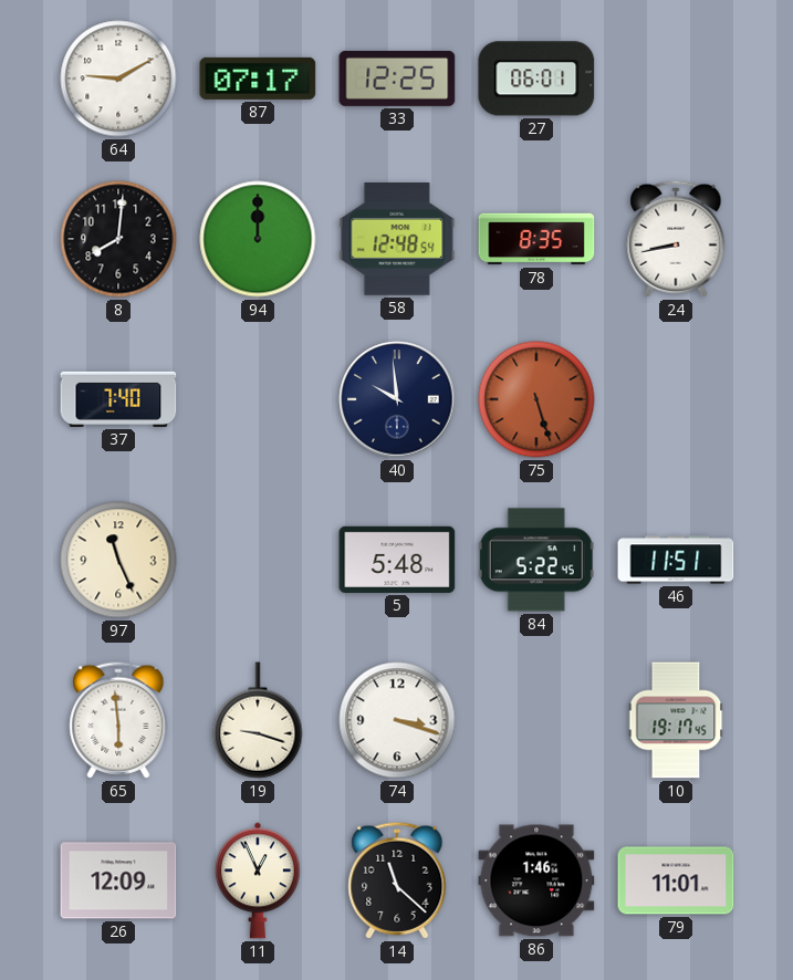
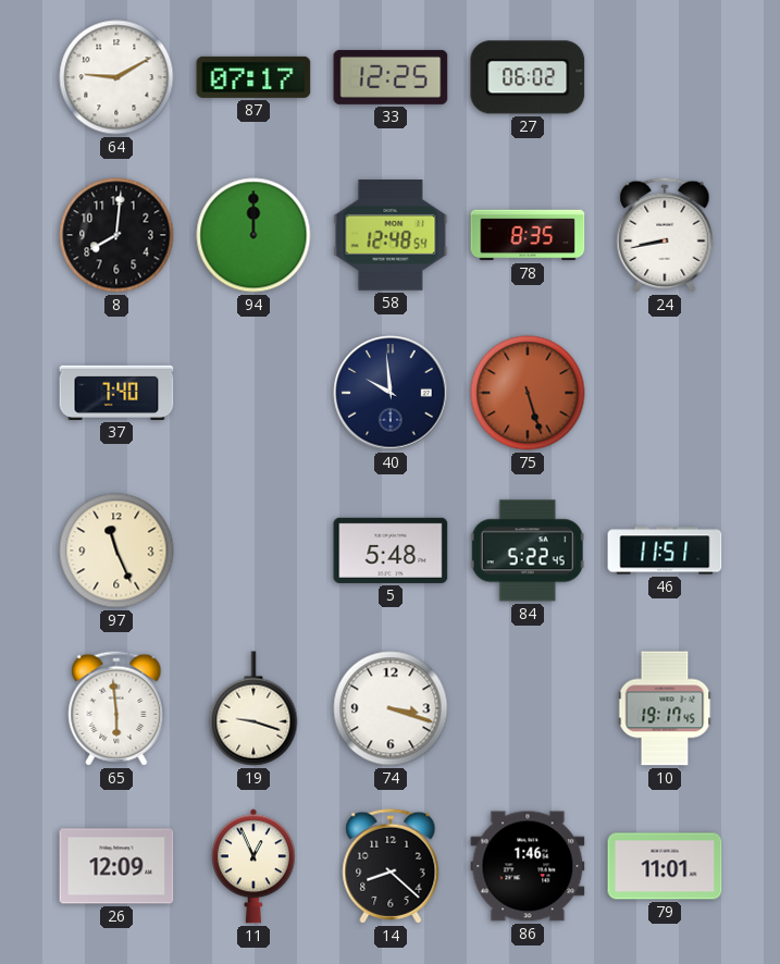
27: 06:01 -> 06:02
14: 11:22 -> 8:22
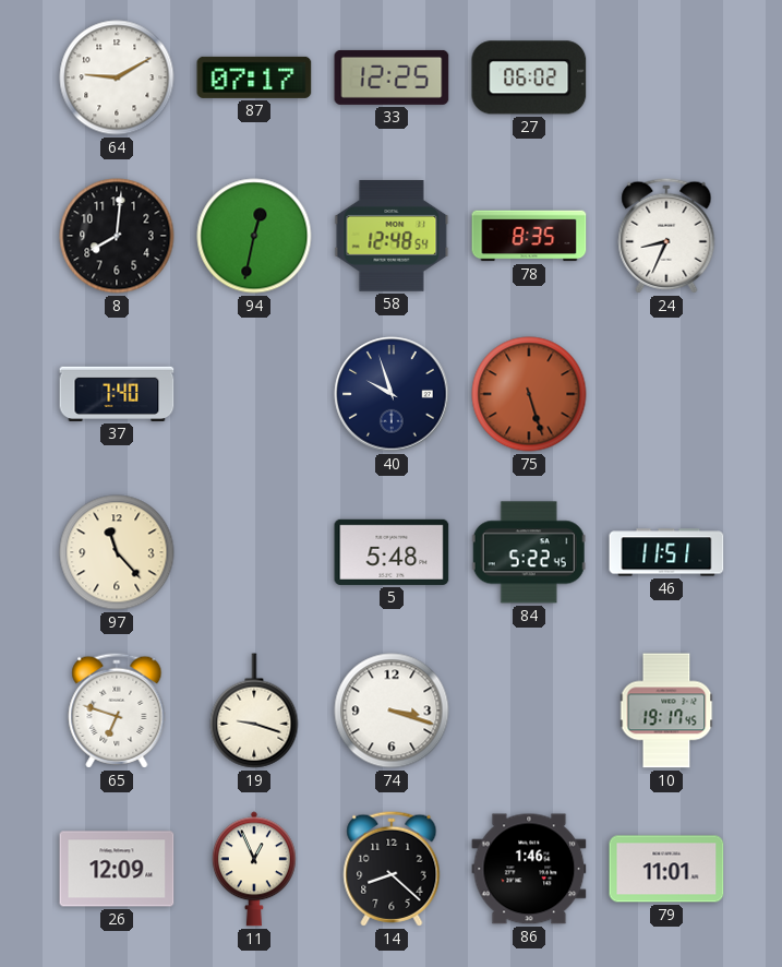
94: 12:00 -> 12:32
24: 8:43 -> 8:34
40: 9:59 -> 9:57
97: 11:26 -> 11:23
65: 5:59 -> 6:48
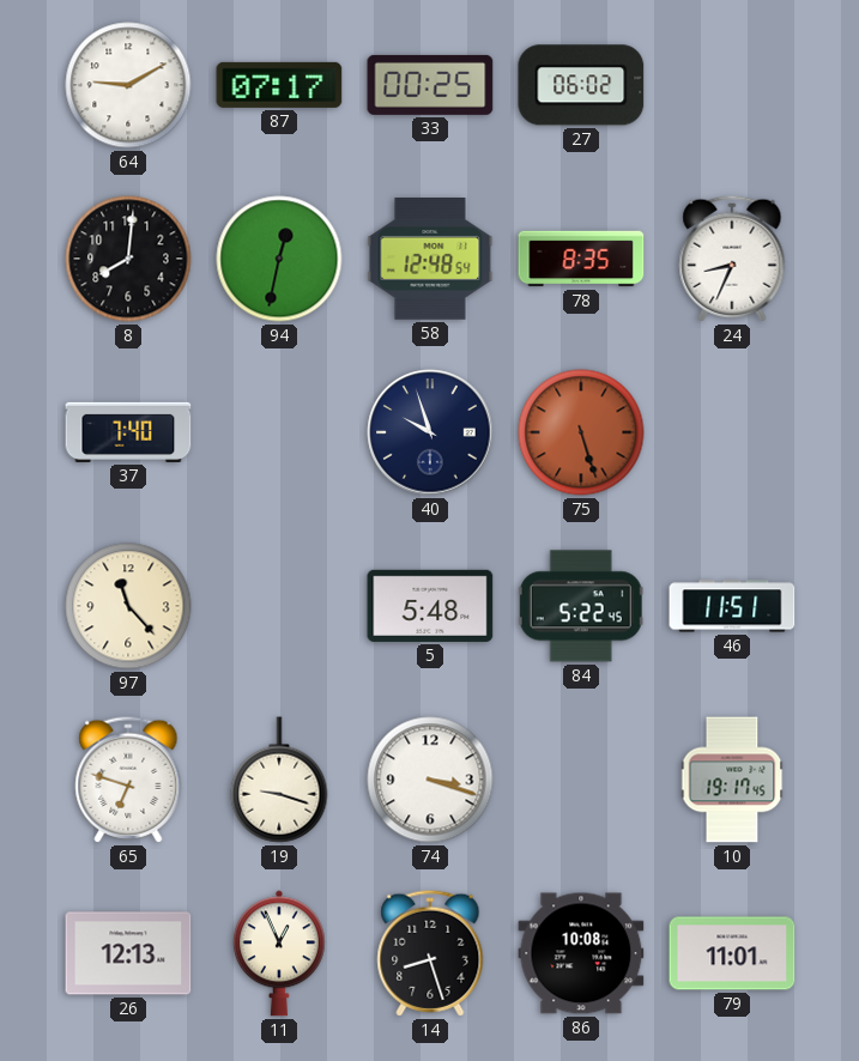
33: 12:25 -> 00:25
26: 12:09 -> 12:13
14: 8:22 -> 8:27
86: 1:46 -> 10:08
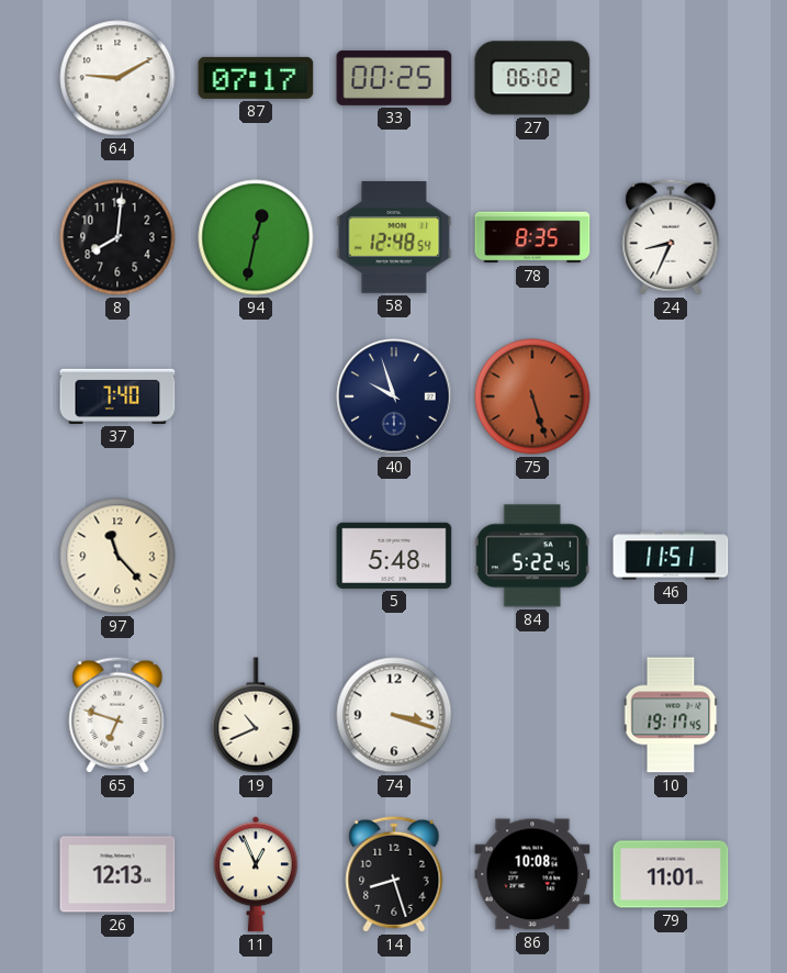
19: 9:18 -> 10:41
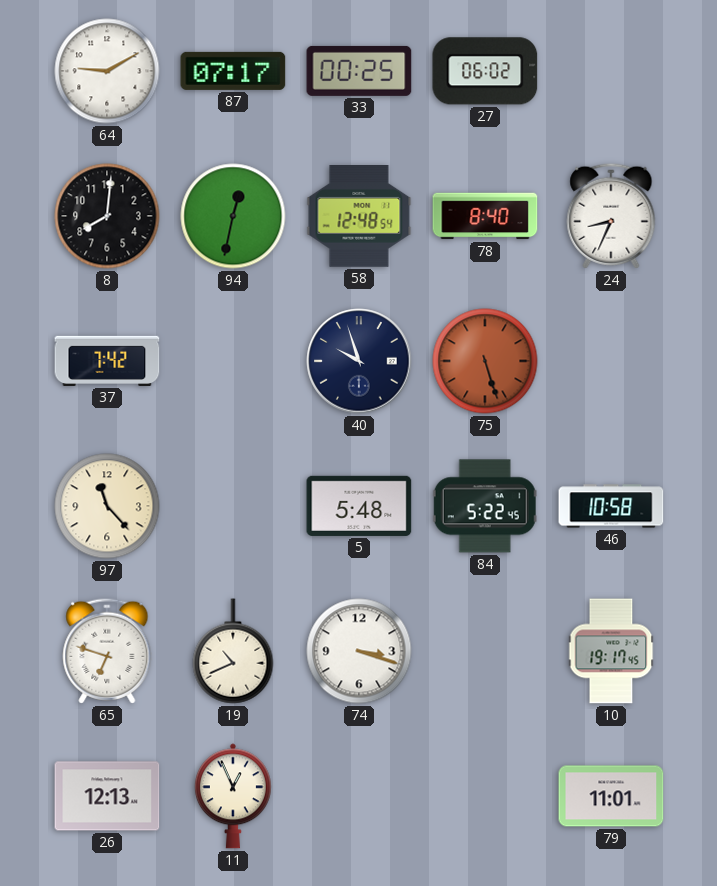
78: 8:35 -> 8:40
37: 7:40 -> 7:42
46: 11:51 -> 10:58
14: 8:27 -> none
86: 10:08 -> none
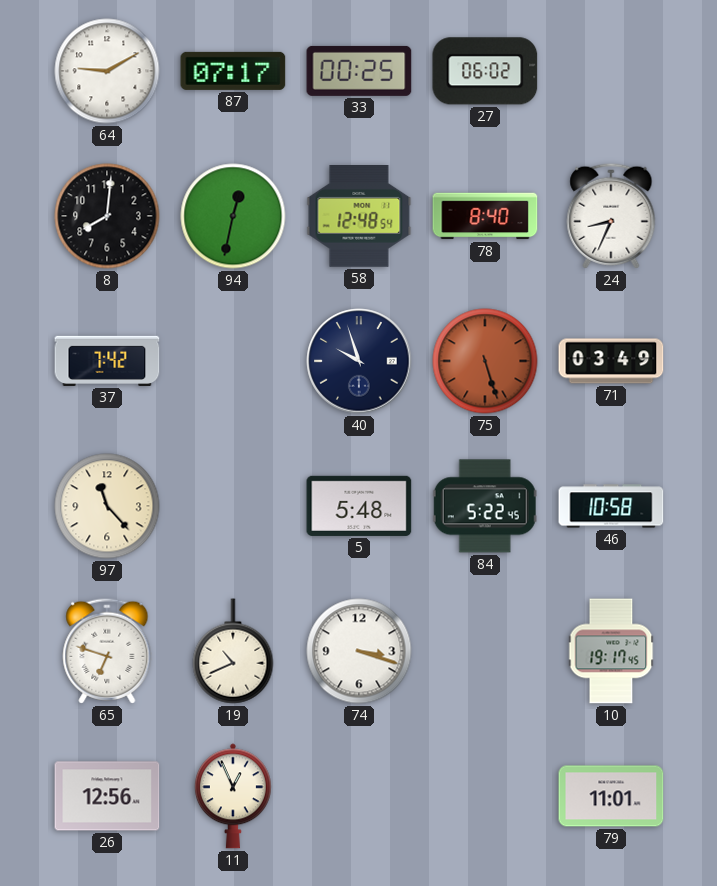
71: none -> 03:49
26: 12:13 -> 12:56
